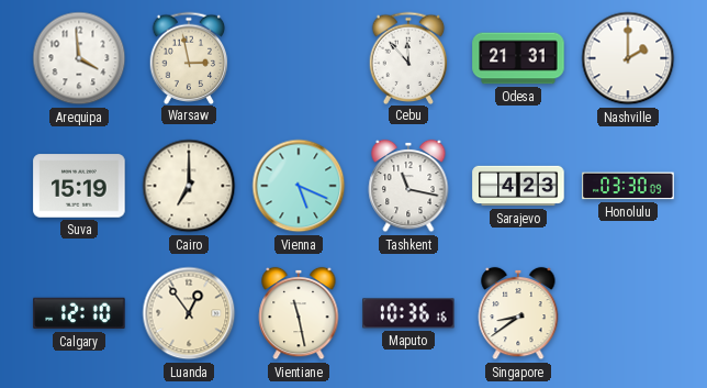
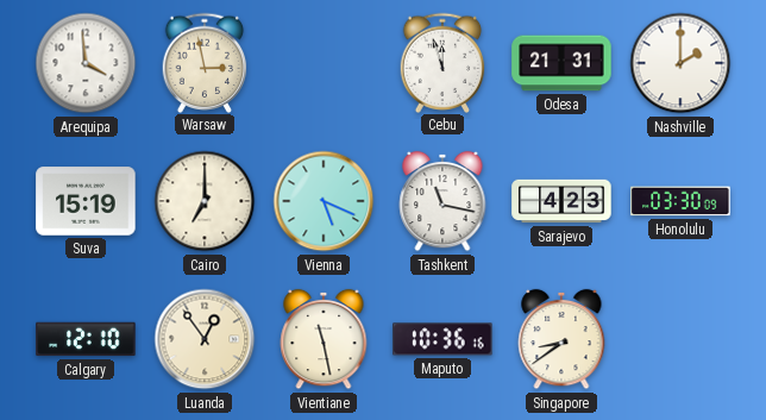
Cebu: 11:53 -> 11:57
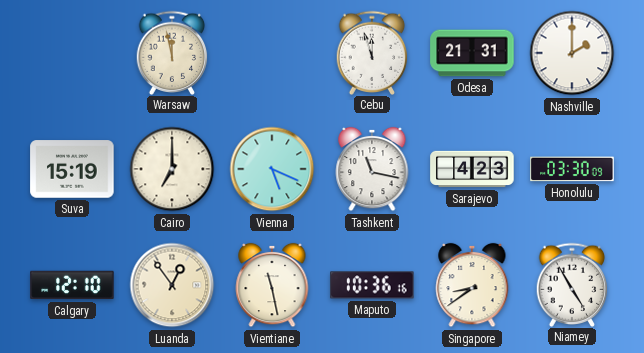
Arequipa: 3:59 -> none
Warsaw: 2:58 -> 11:58
Niamey: none -> 4:55
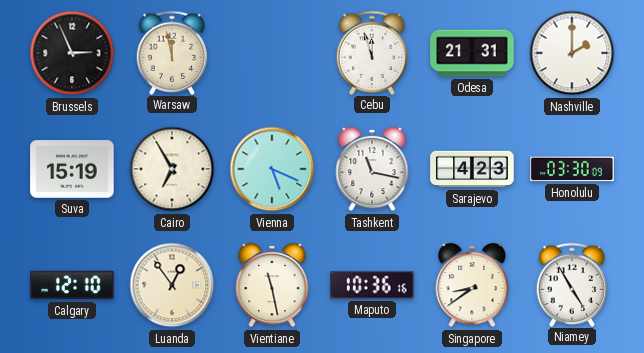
Brussels: none -> 2:56
Cairo: 7:00 -> 6:55
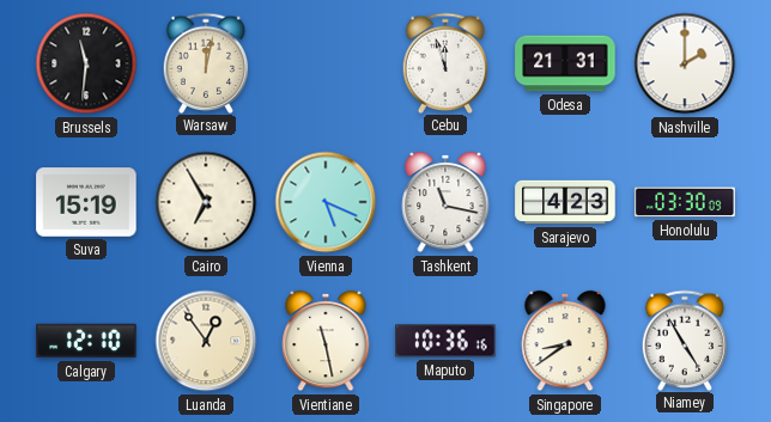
Brussels: 2:56 -> 11:31
Warsaw: 11:58 -> 12:02
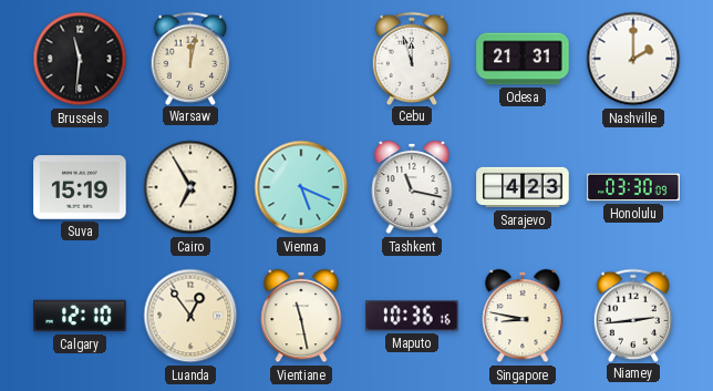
Singapore: 8:39 -> 8:47
Niamey: 4:55 -> 2:44
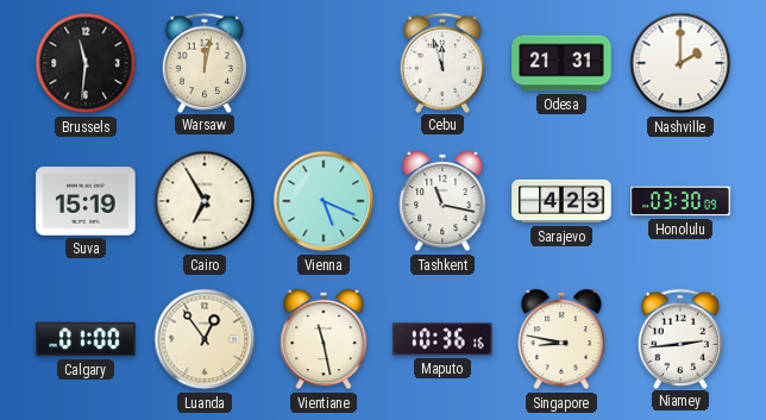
Calgary: 12:10 -> 01:00
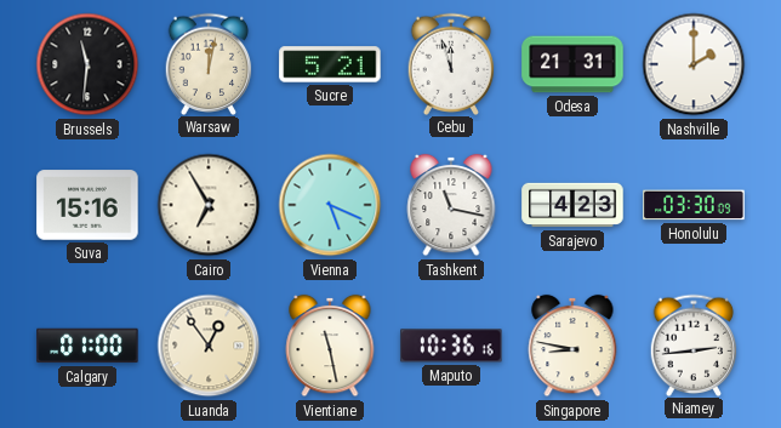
Sucre: none -> 5:21
Suva: 15:19 -> 15:16
